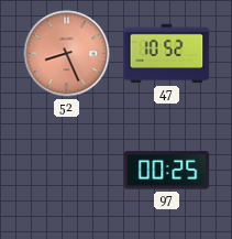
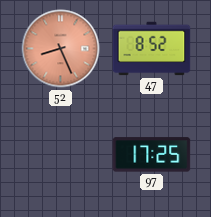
47: 10:52 -> 8:52
97: 00:25 -> 17:25
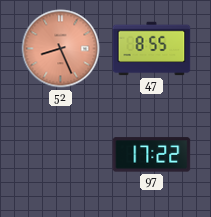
47: 8:52 -> 8:55
97: 17:25 -> 17:22
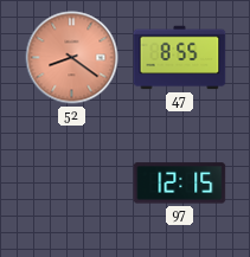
52: 8:26 -> 8:21
97: 17:22 -> 12:15
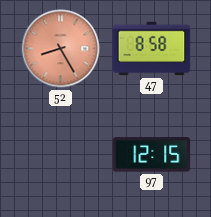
52: 8:21 -> 8:25
47: 8:55 -> 8:58
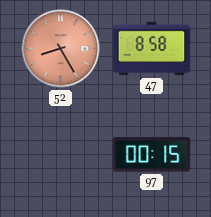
97: 12:15 -> 00:15
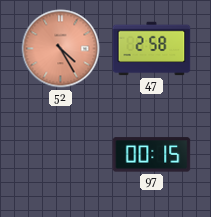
52: 8:25 -> 4:25
47: 8:58 -> 2:58
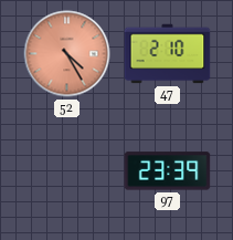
47: 2:58 -> 2:10
97: 00:15 -> 23:39
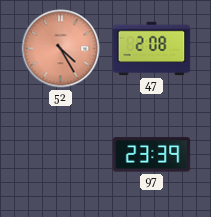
47: 2:10 -> 2:08
